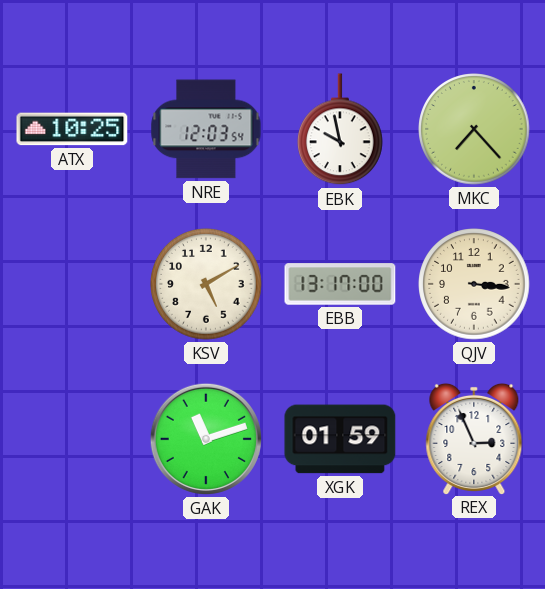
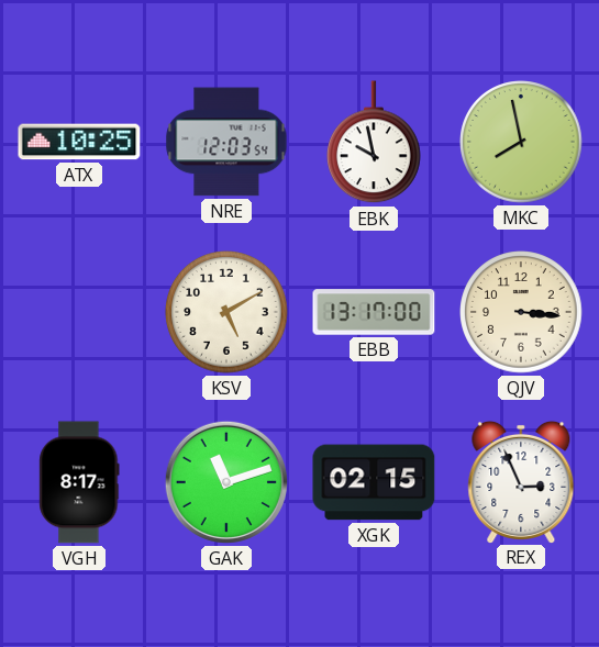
MKC: 7:23 -> 7:58
VGH: none -> 8:17
XGK: 01:59 -> 02:15
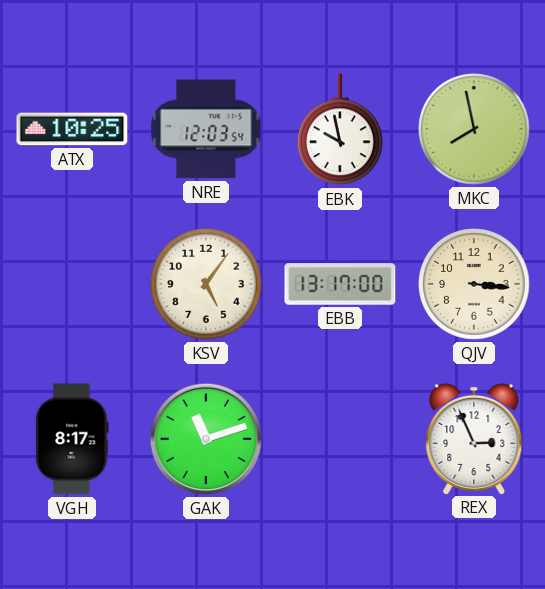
KSV: 5:10 -> 5:06
XGK: 02:15 -> none
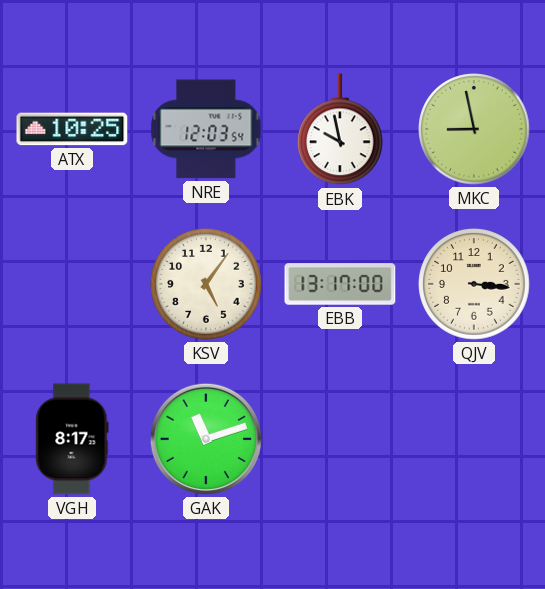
MKC: 7:58 -> 8:58
REX: 2:56 -> none
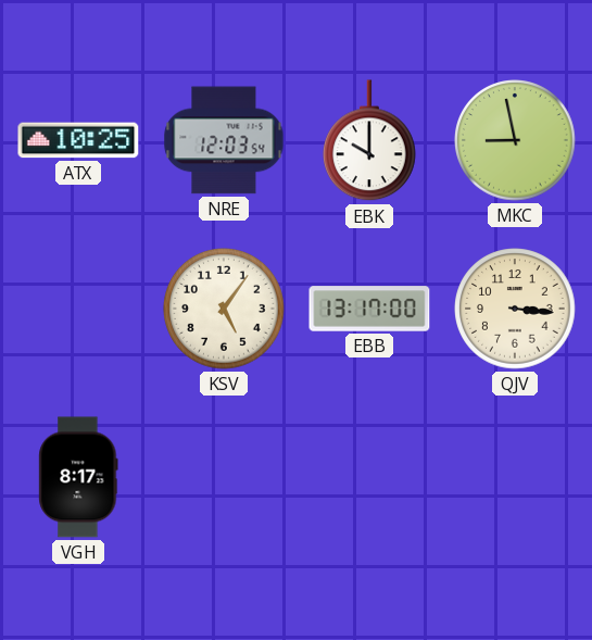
EBK: 9:58 -> 10:00
GAK: 11:12 -> none
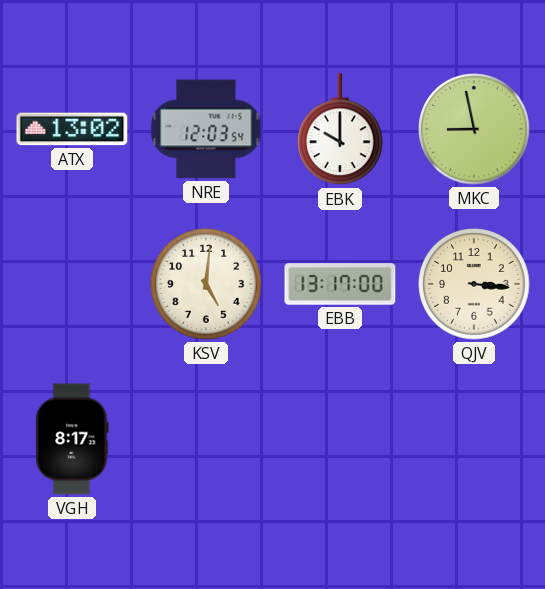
ATX: 10:25 -> 13:02
KSV: 5:06 -> 5:01
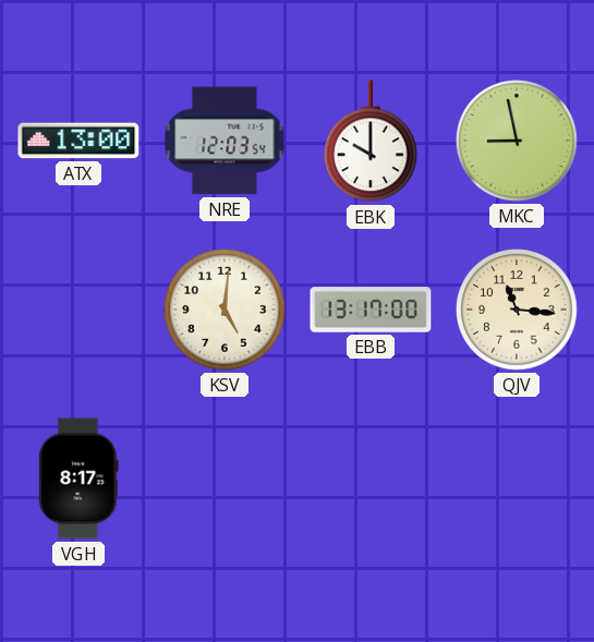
ATX: 13:02 -> 13:00
QJV: 3:16 -> 11:16
